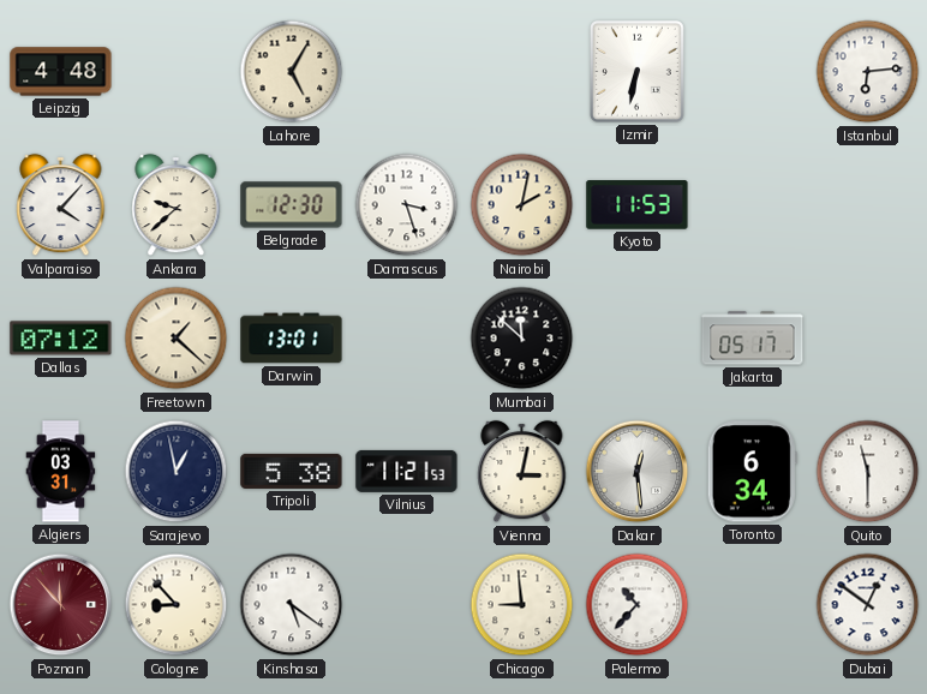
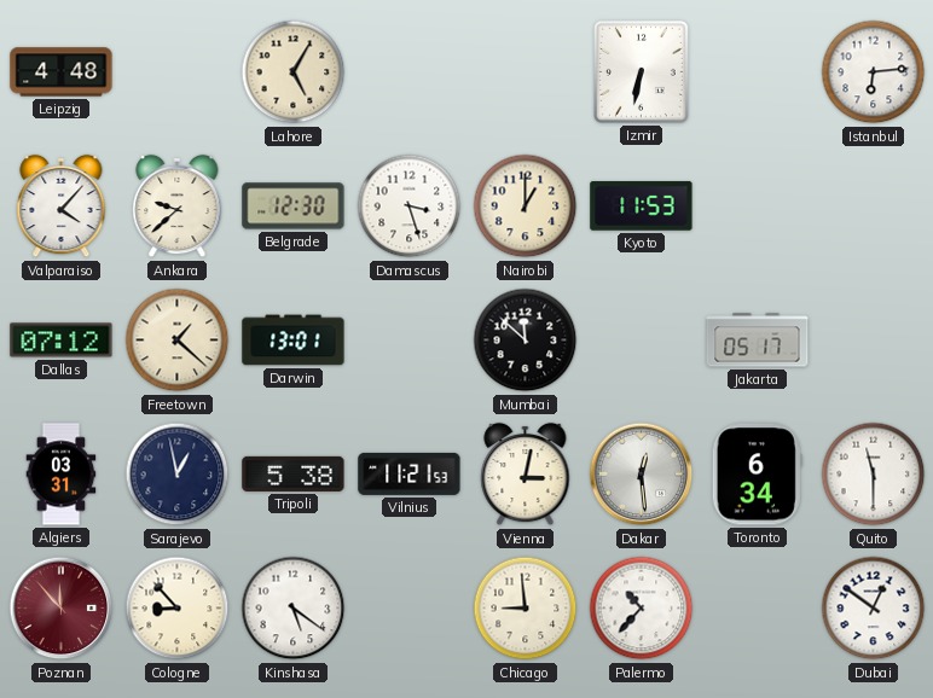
Nairobi: 2:02 -> 1:00
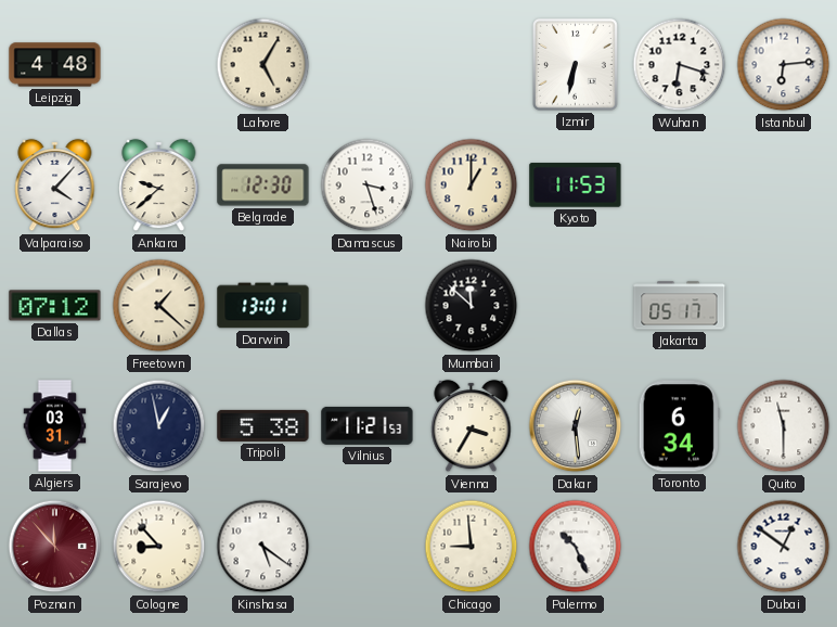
Wuhan: none -> 6:18
Vienna: 3:02 -> 3:35
Palermo: 10:37 -> 10:26
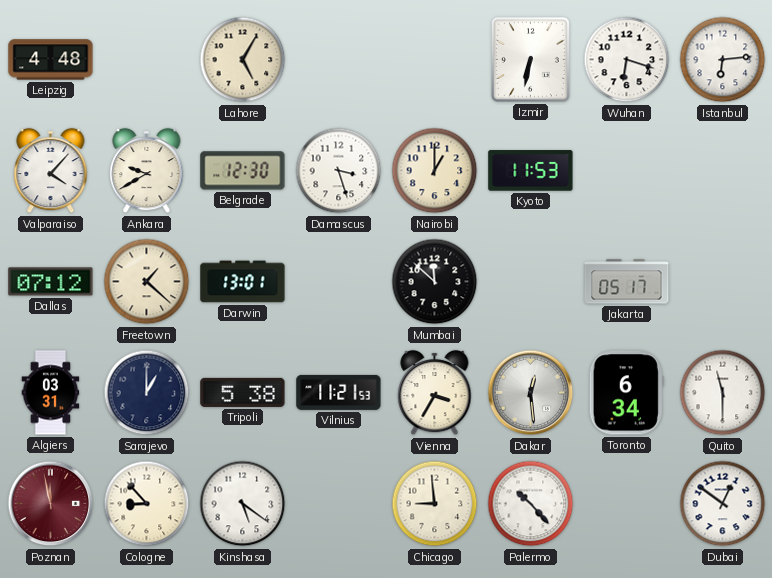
Ankara: 9:38 -> 9:40
Sarajevo: 12:58 -> 1:00
Poznan: 11:53 -> 11:58
Palermo: 10:26 -> 10:23
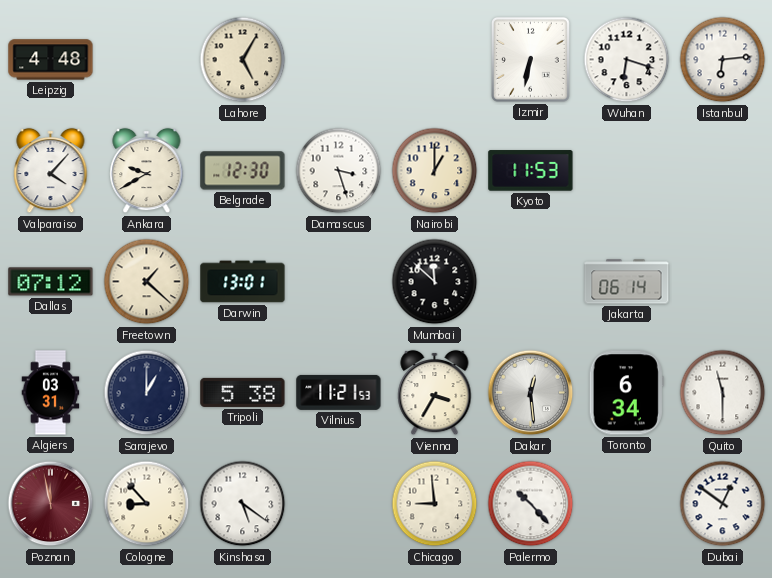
Jakarta: 05:17 -> 06:14
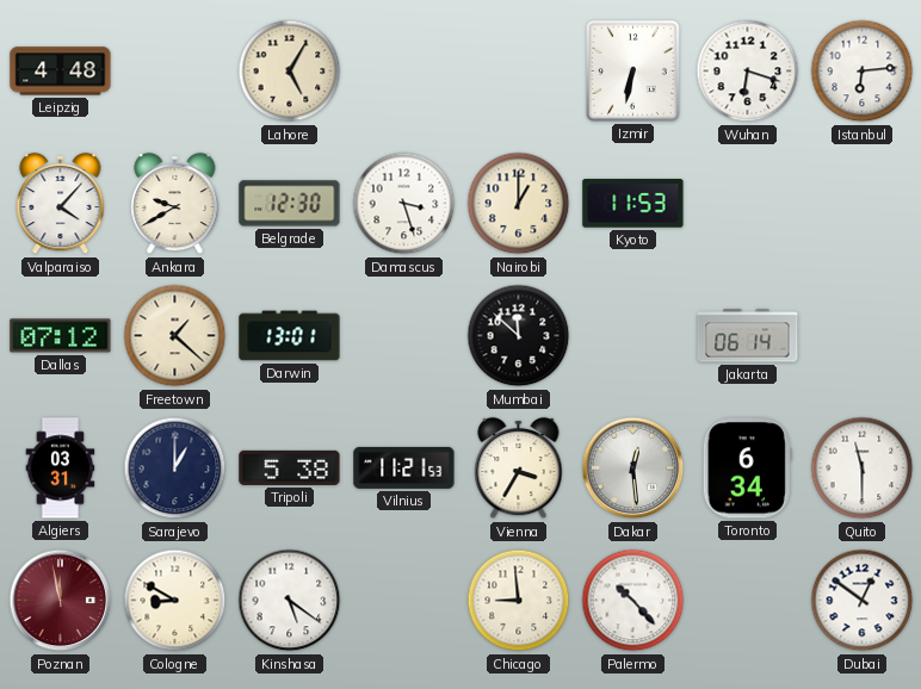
Cologne: 8:53 -> 8:50
